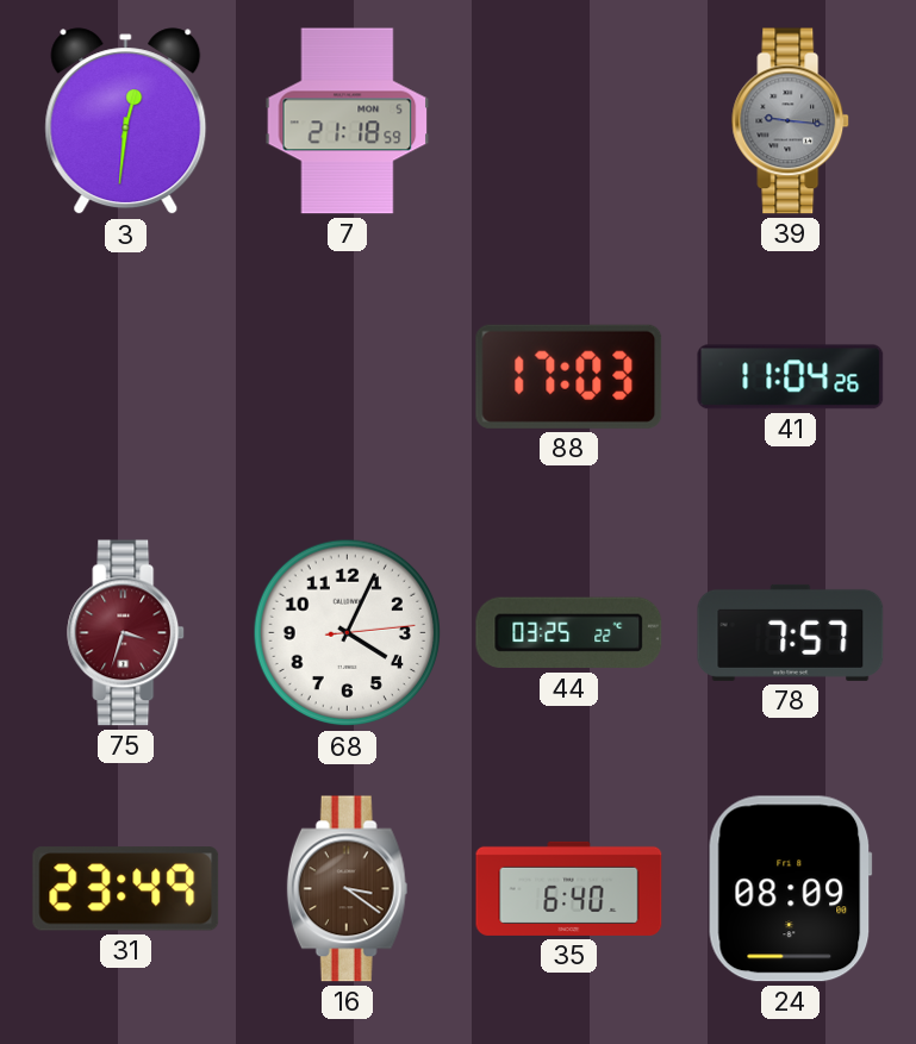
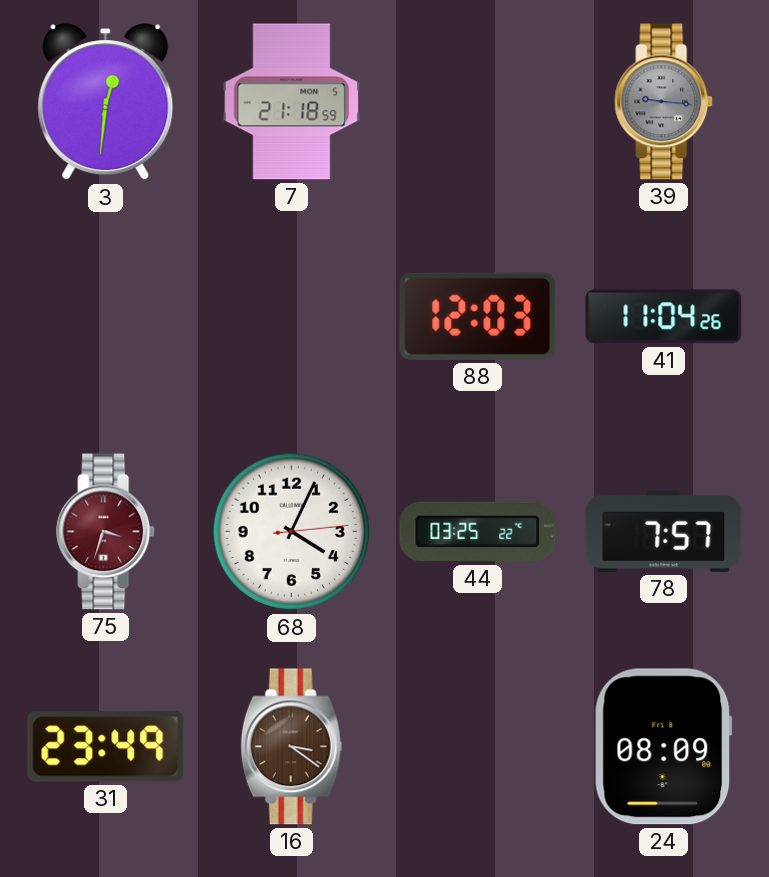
88: 17:03 -> 12:03
35: 6:40 -> none
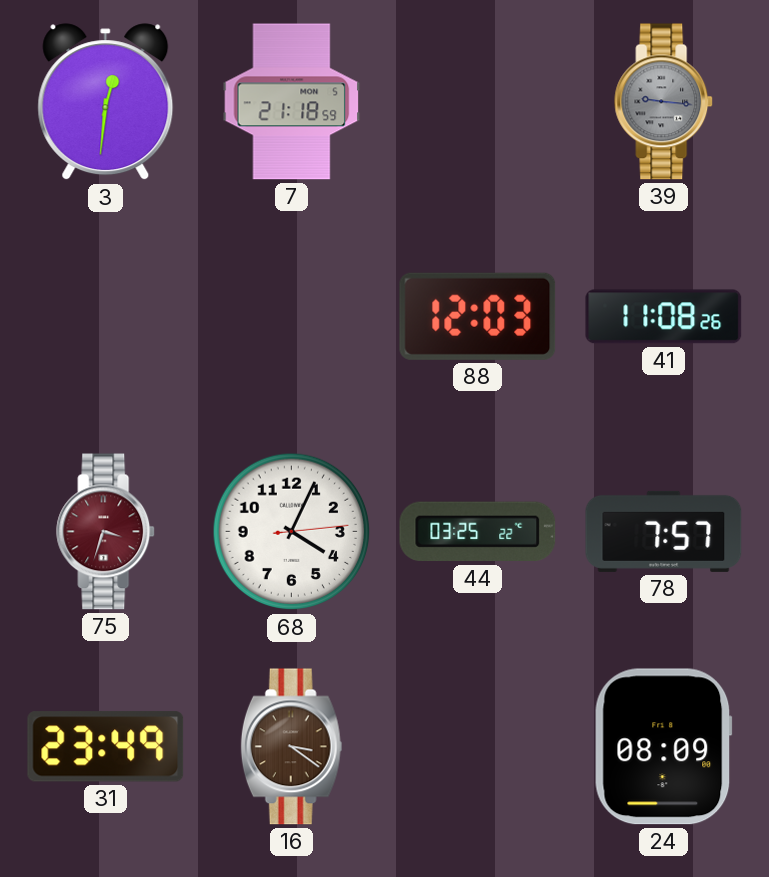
41: 11:04 -> 11:08
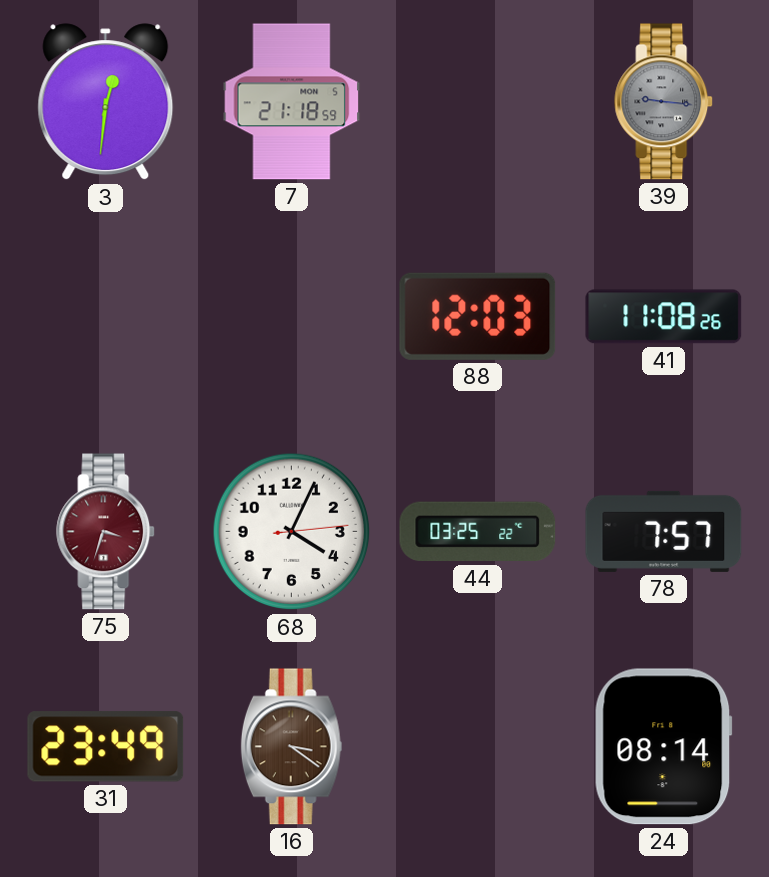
24: 08:09 -> 08:14
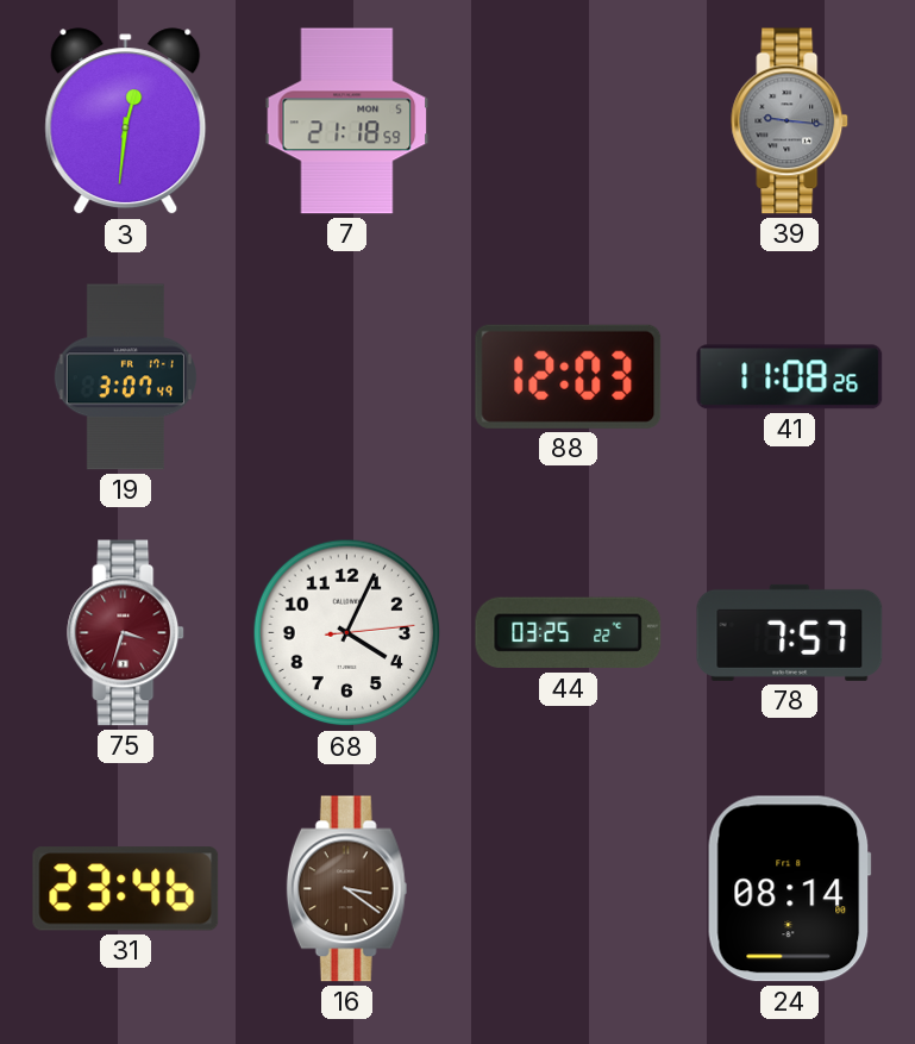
19: none -> 3:07
31: 23:49 -> 23:46
